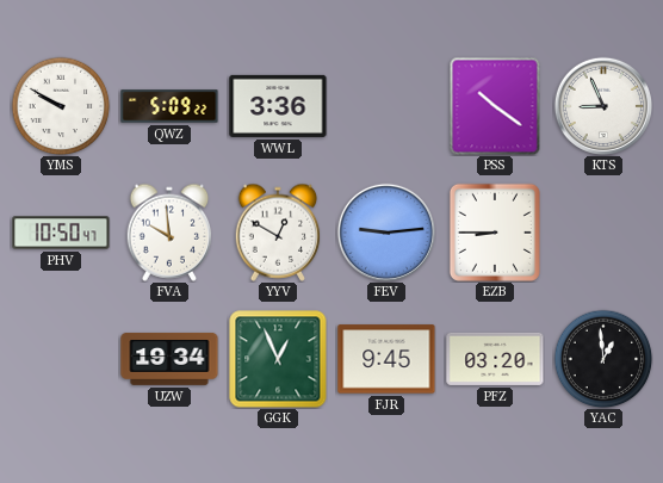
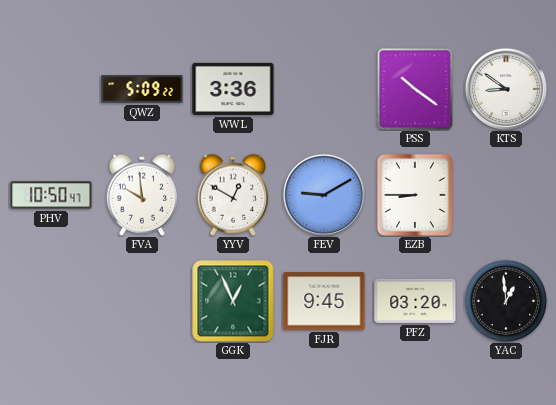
YMS: 9:50 -> none
KTS: 8:56 -> 8:51
FEV: 9:14 -> 9:10
UZW: 19:34 -> none
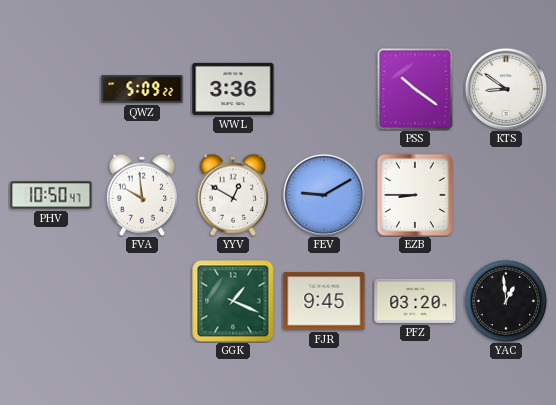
GGK: 12:56 -> 1:19
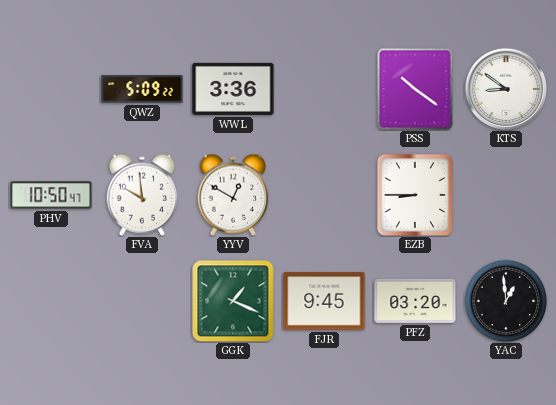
FEV: 9:10 -> none
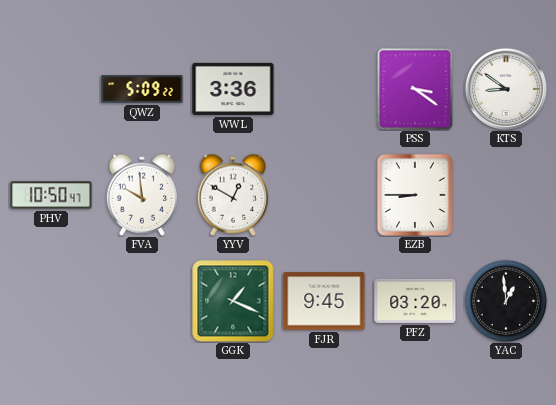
PSS: 10:21 -> 3:21
